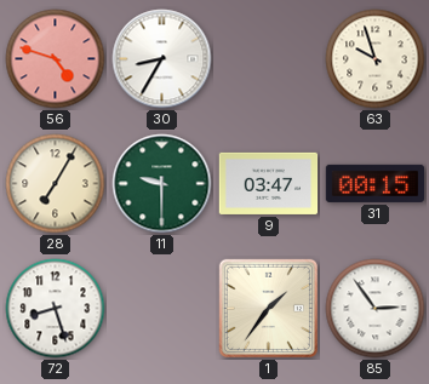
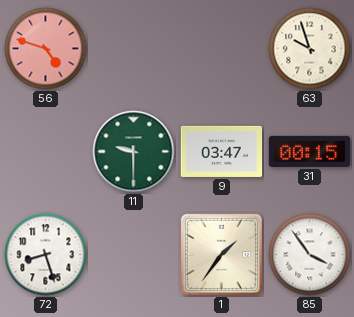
30: 8:35 -> none
28: 7:05 -> none
85: 2:54 -> 3:54
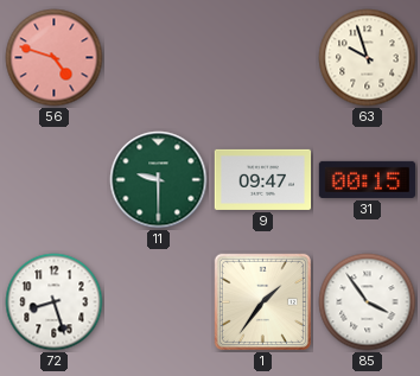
9: 03:47 -> 09:47
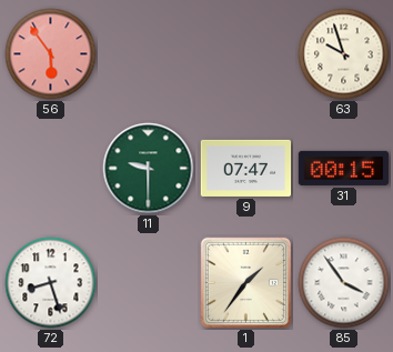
56: 4:48 -> 5:54
9: 09:47 -> 07:47
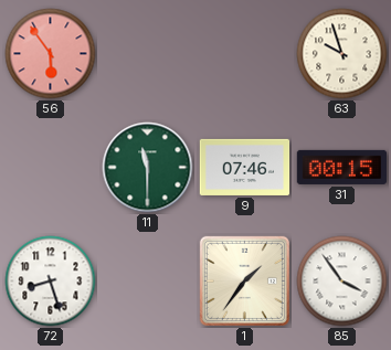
11: 9:30 -> 11:30
9: 07:47 -> 07:46
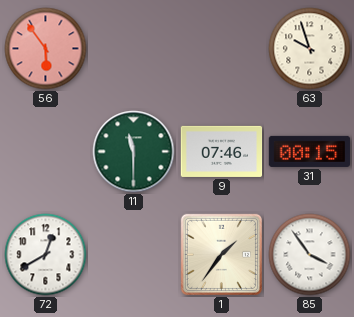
72: 8:27 -> 12:40
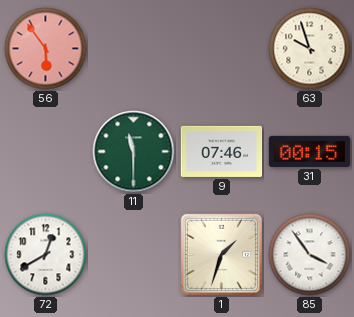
1: 1:36 -> 1:33
